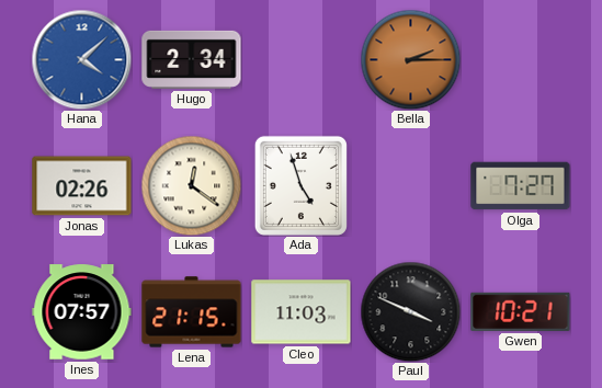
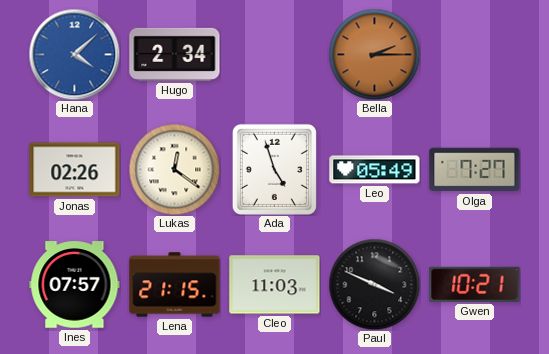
Leo: none -> 05:49
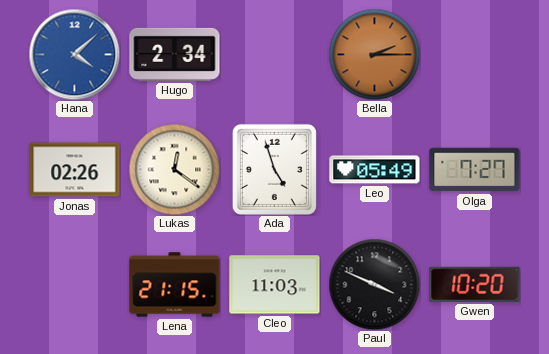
Ines: 07:57 -> none
Gwen: 10:21 -> 10:20
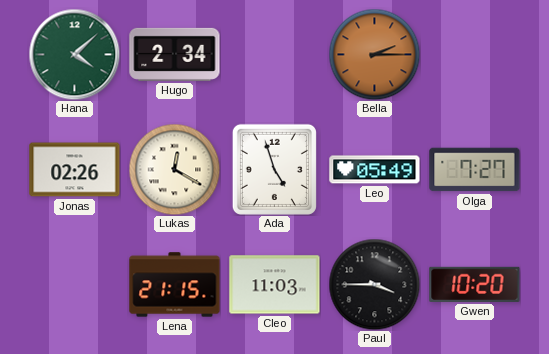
Hana dial: blue -> green
Lukas: 12:21 -> 12:20
Paul: 3:49 -> 3:45
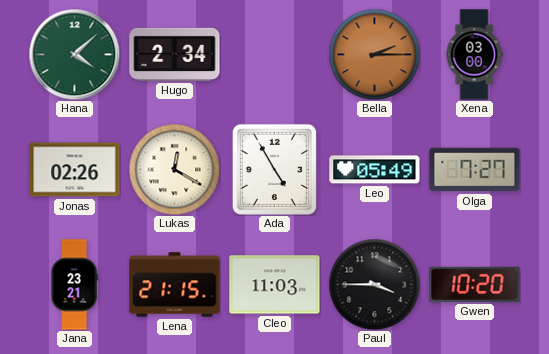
Xena: none -> 03:00
Ada: 4:57 -> 4:55
Jana: none -> 23:21
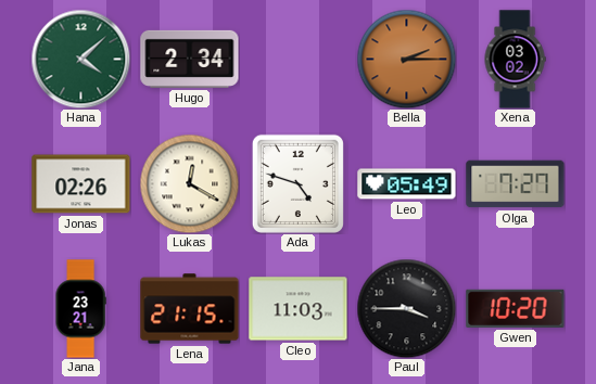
Xena: 03:00 -> 03:02
Ada: 4:55 -> 4:48
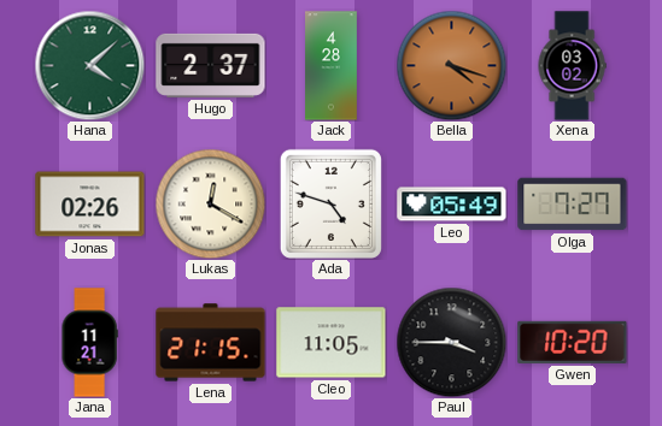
Hugo: 2:34 -> 2:37
Jack: none -> 4:28
Bella: 2:15 -> 4:18
Jana: 23:21 -> 11:21
Cleo: 11:03 -> 11:05
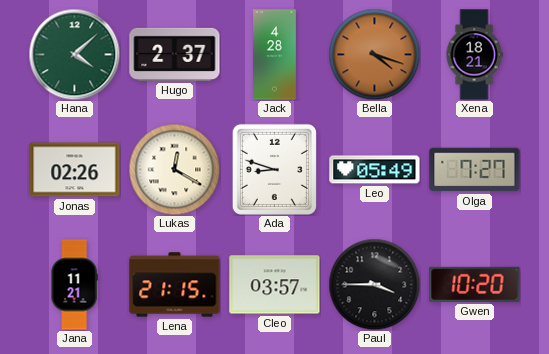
Xena: 03:02 -> 18:21
Ada: 4:48 -> 8:48
Cleo: 11:05 -> 03:57
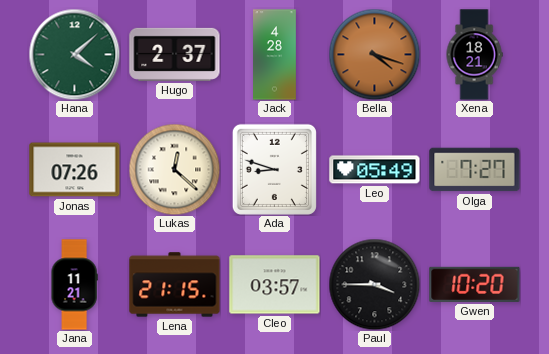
Jonas: 02:26 -> 07:26
Lukas: 12:20 -> 12:22
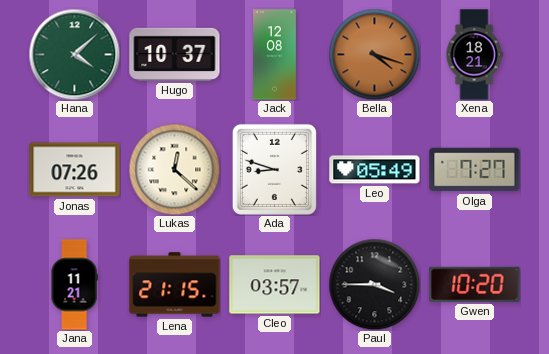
Hugo: 2:37 -> 10:37
Jack: 4:28 -> 12:08
